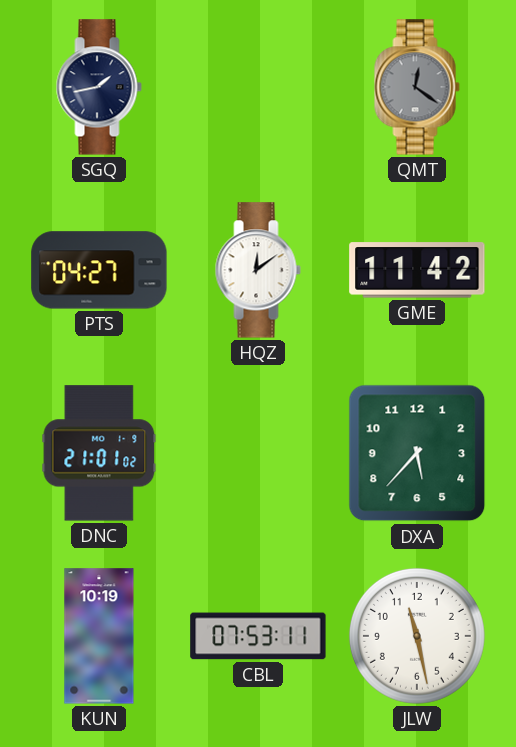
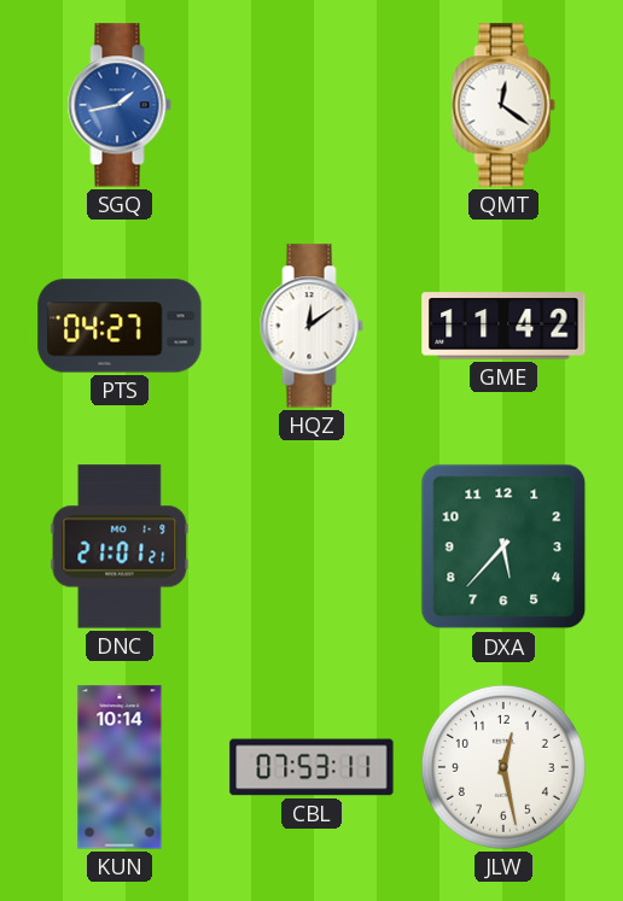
SGQ dial: navy -> blue
QMT dial: grey -> white
DNC: 21:01:02 -> 21:01:21
KUN: 10:19 -> 10:14
JLW: 11:28 -> 12:28
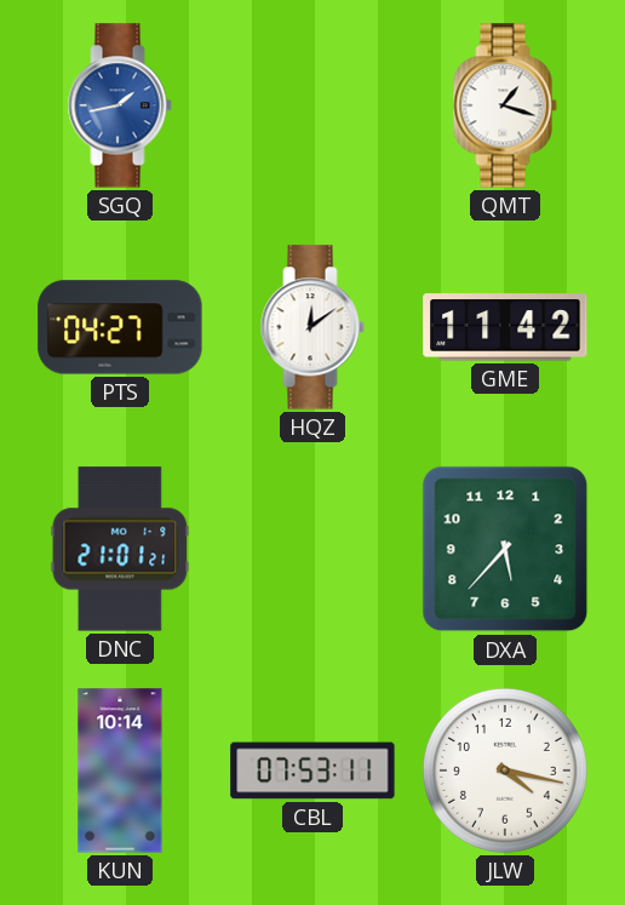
QMT: 12:21 -> 1:18
JLW: 12:28 -> 4:17
